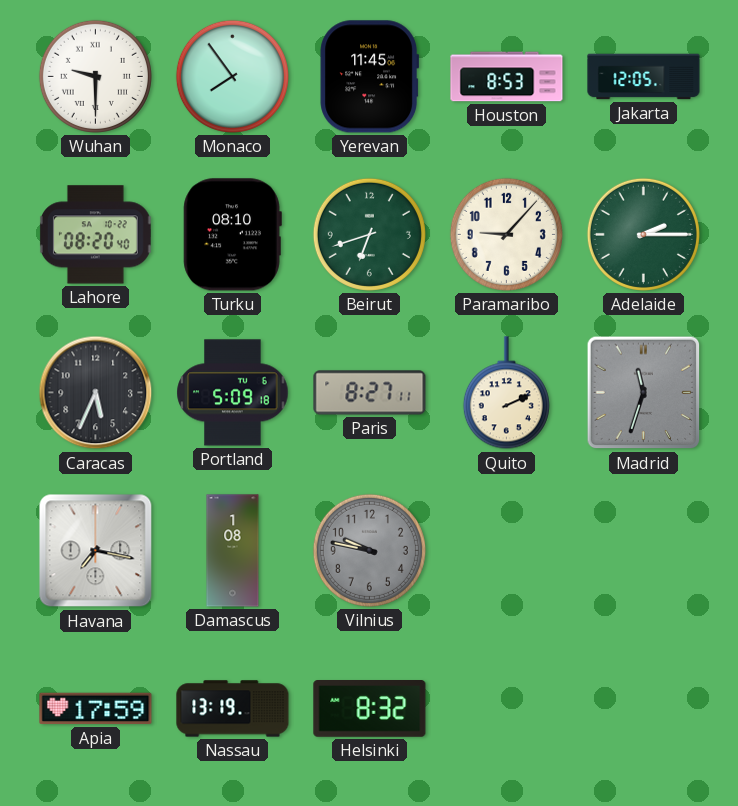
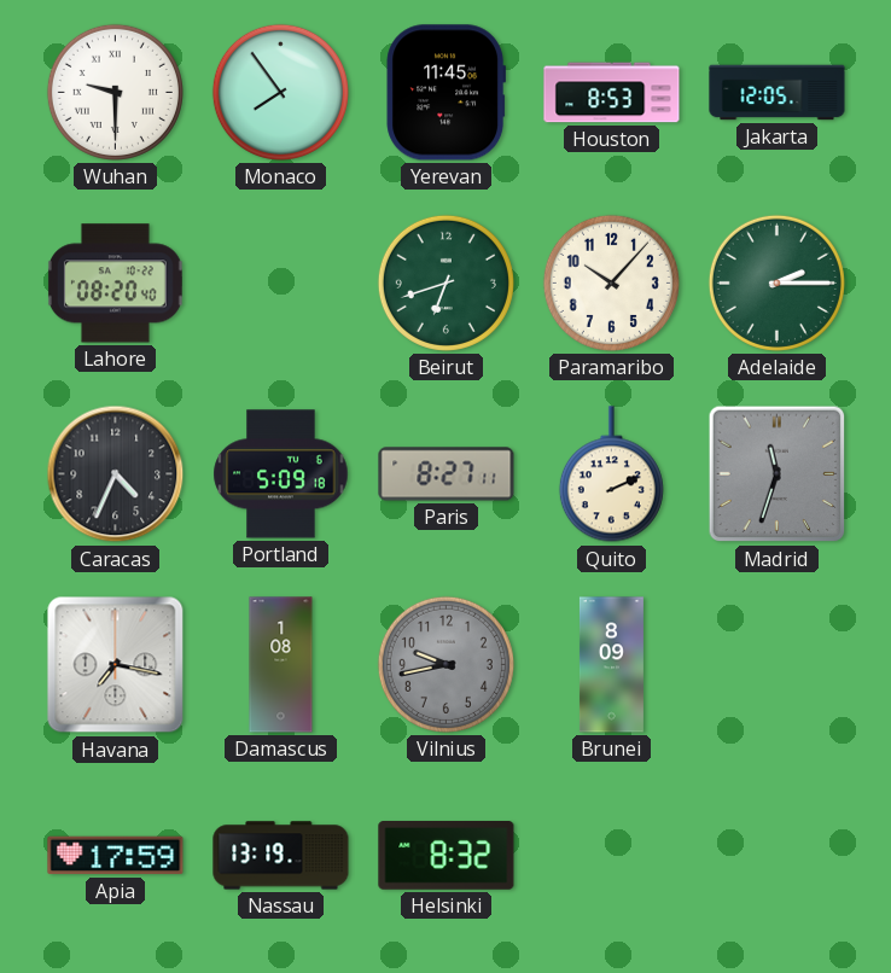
Turku: 08:10 -> none
Paramaribo: 9:07 -> 10:07
Caracas: 5:34 -> 4:34
Vilnius: 9:47 -> 9:43
Brunei: none -> 8:09
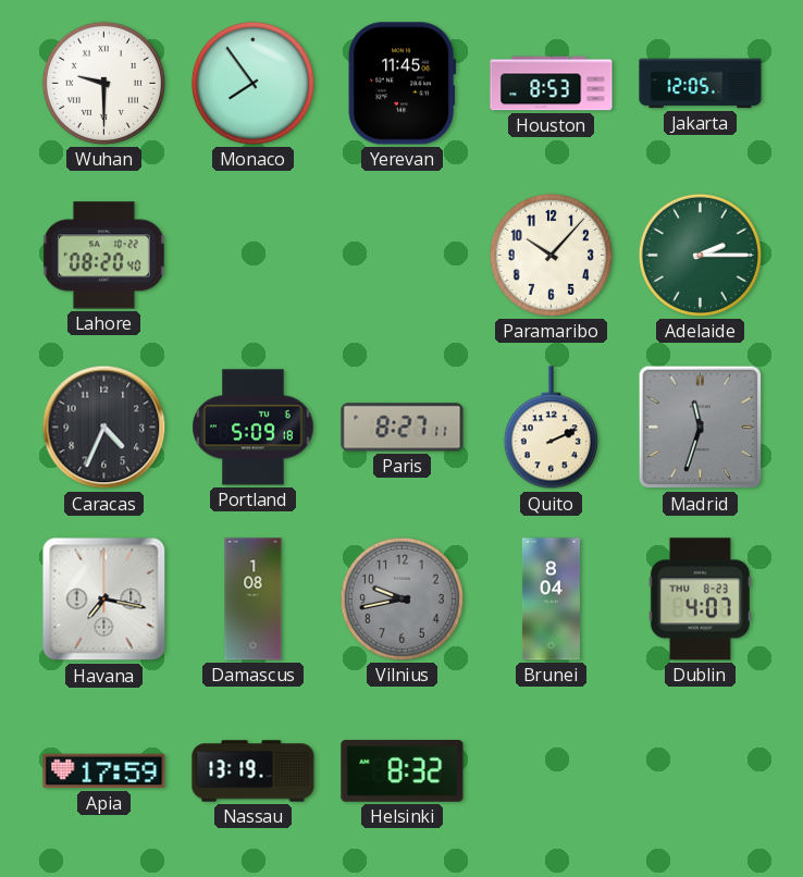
Beirut: 6:42 -> none
Brunei: 8:09 -> 8:04
Dublin: none -> 4:07
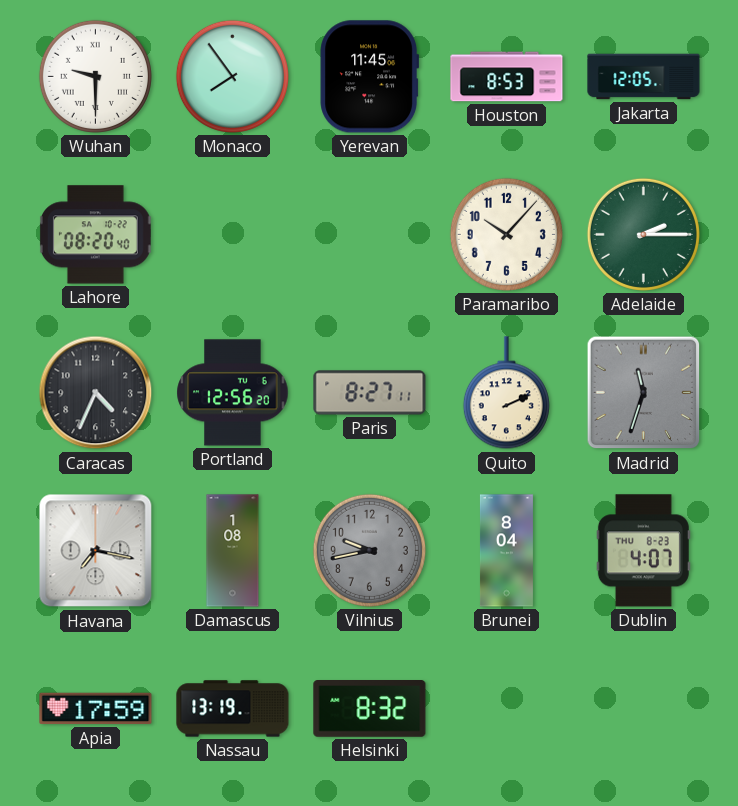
Portland: 5:09 -> 12:56
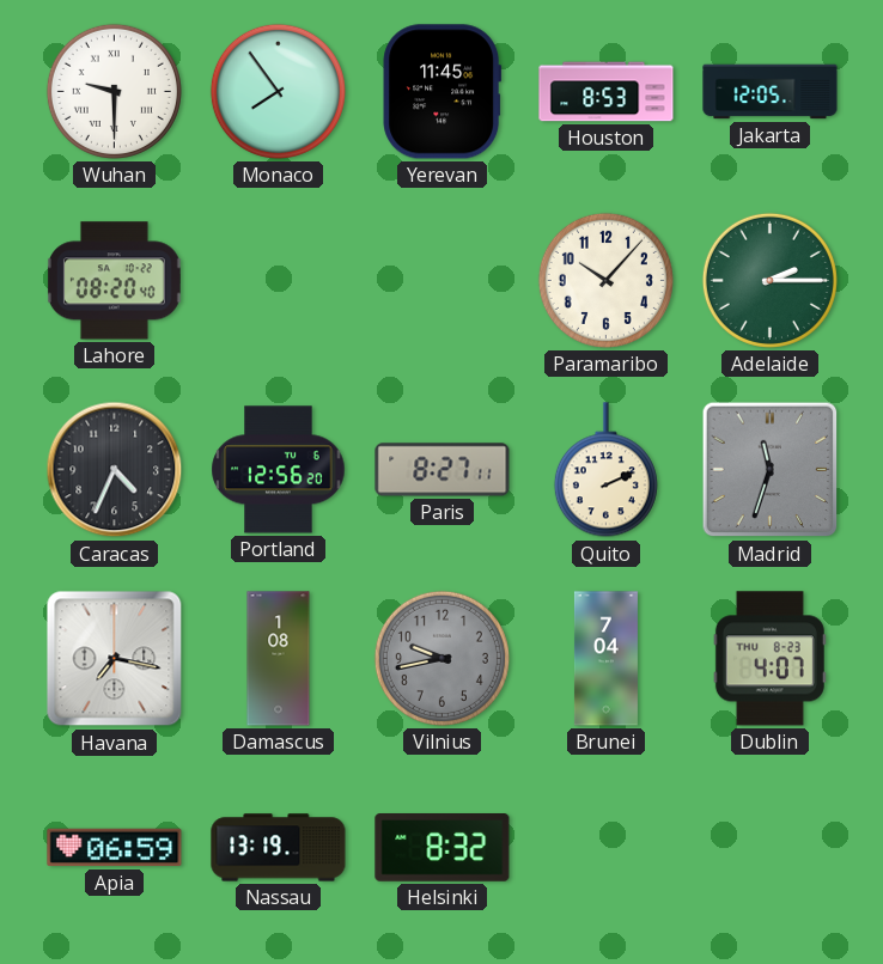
Brunei: 8:04 -> 7:04
Apia: 17:59 -> 06:59
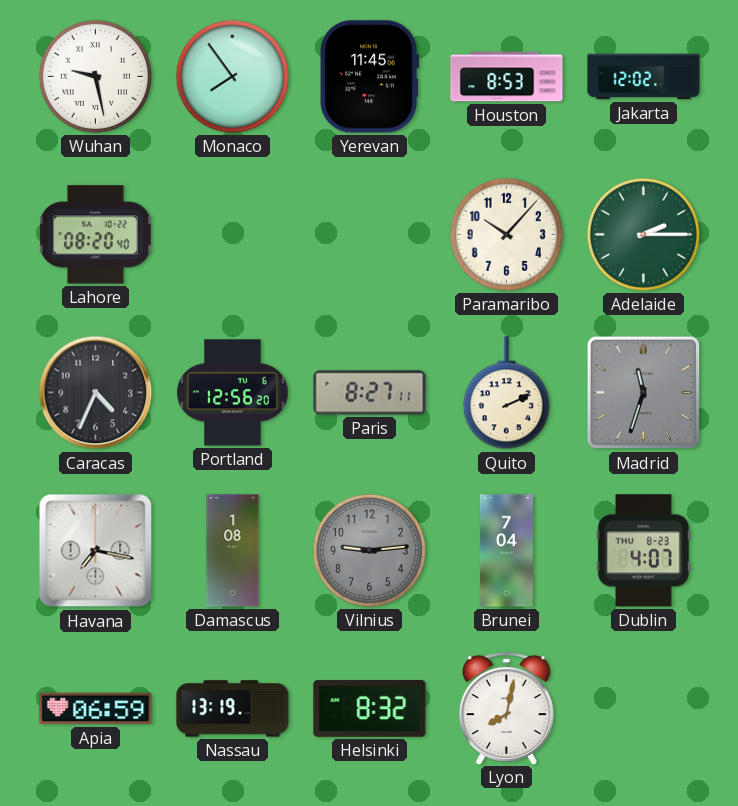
Wuhan: 9:30 -> 9:28
Jakarta: 12:05 -> 12:02
Vilnius: 9:43 -> 9:14
Lyon: none -> 8:02
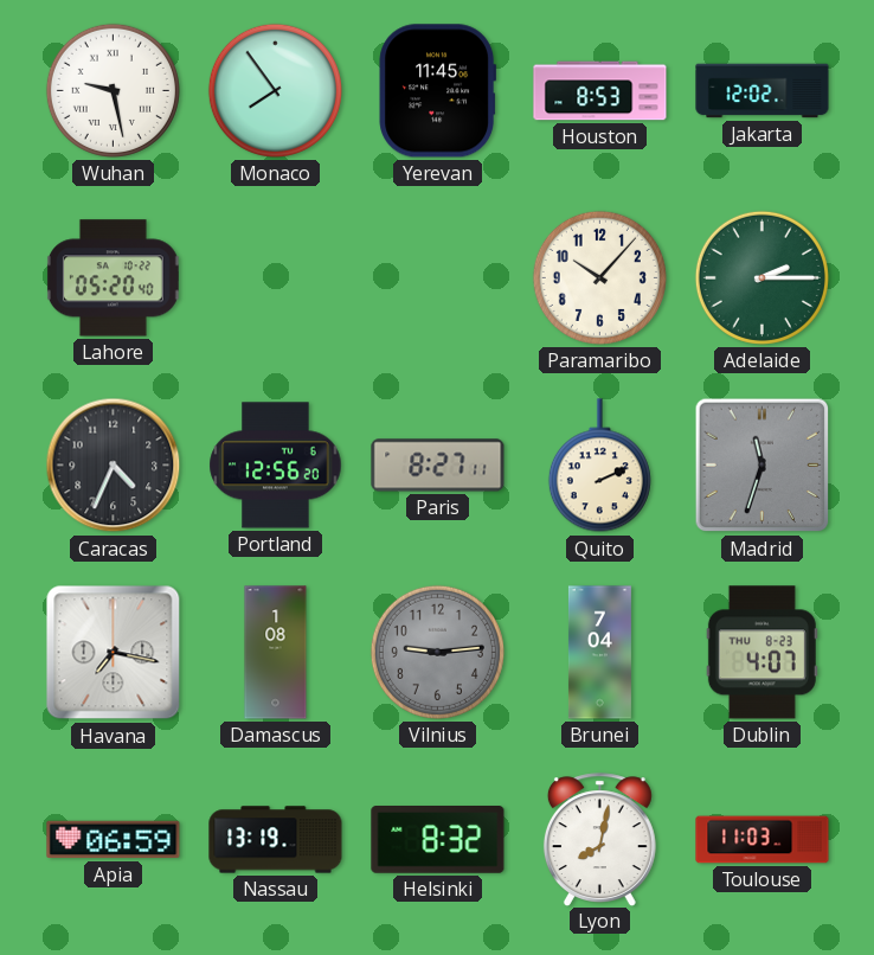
Lahore: 08:20 -> 05:20
Toulouse: none -> 11:03
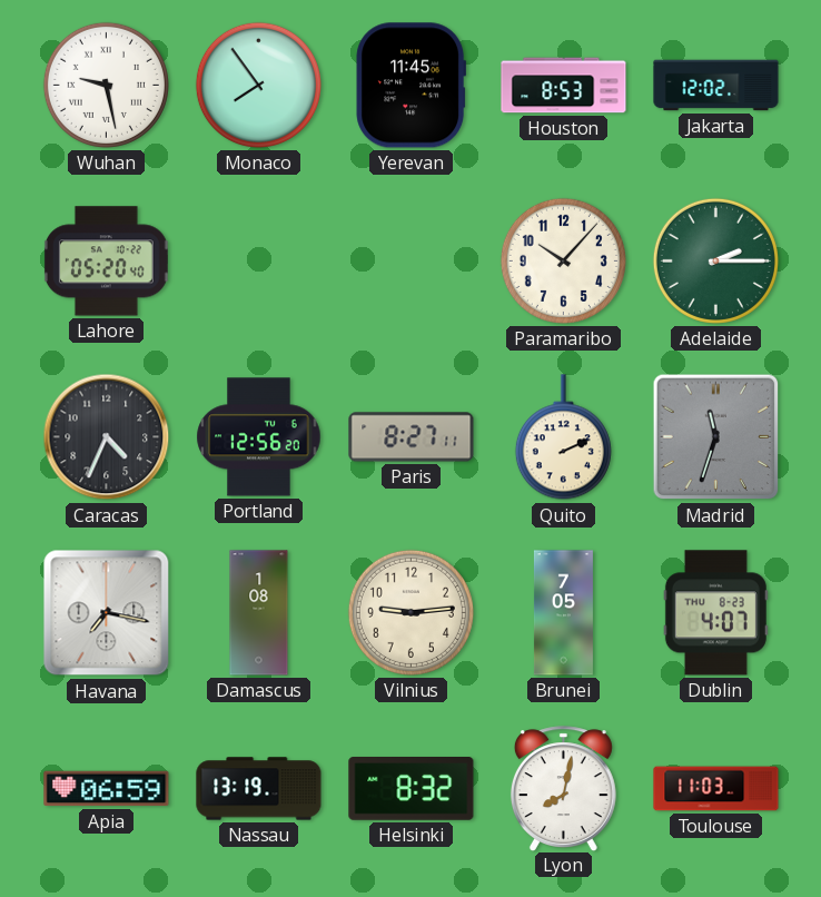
Vilnius dial: grey -> cream
Brunei: 7:04 -> 7:05
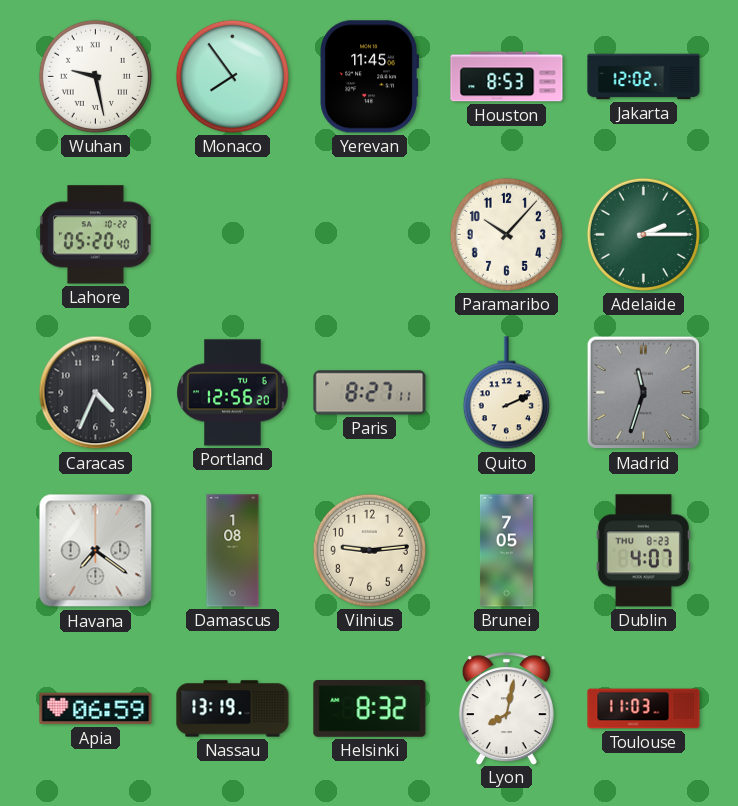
Havana: 7:17 -> 7:21
